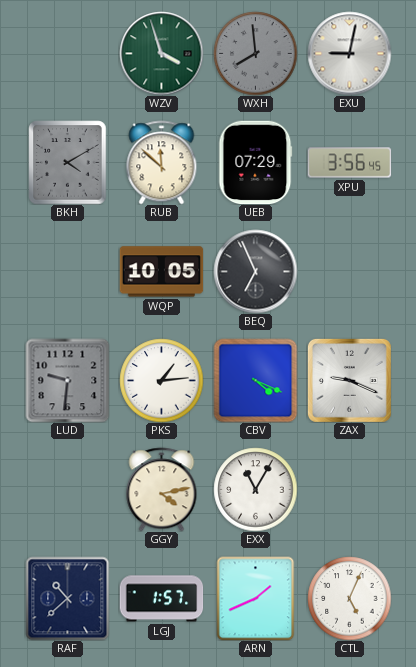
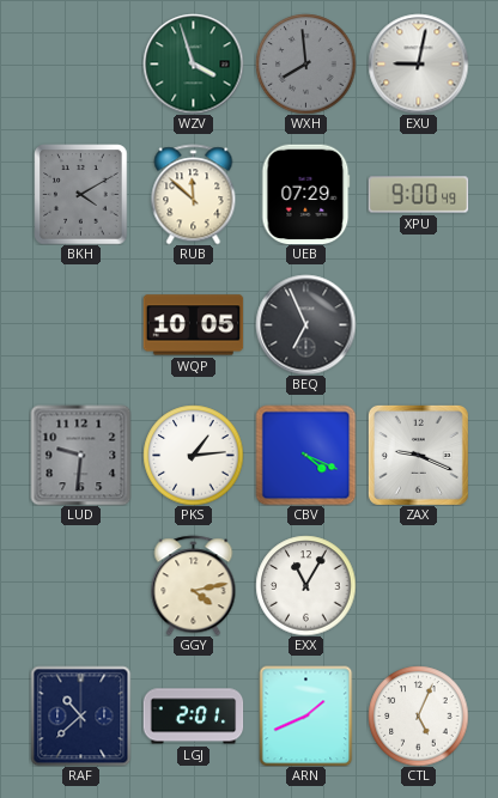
XPU: 3:56 -> 9:00
LGJ: 1:57 -> 2:01
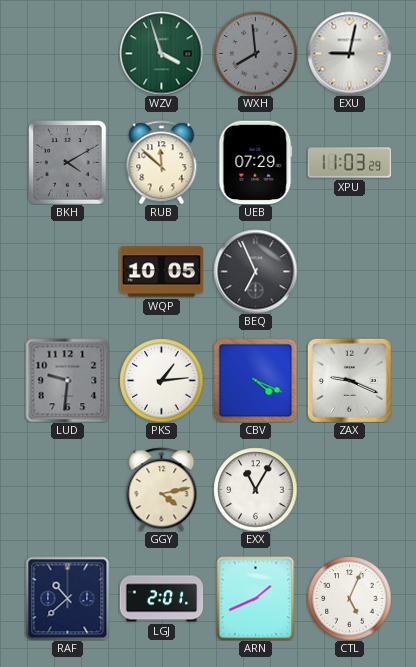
XPU: 9:00 -> 11:03
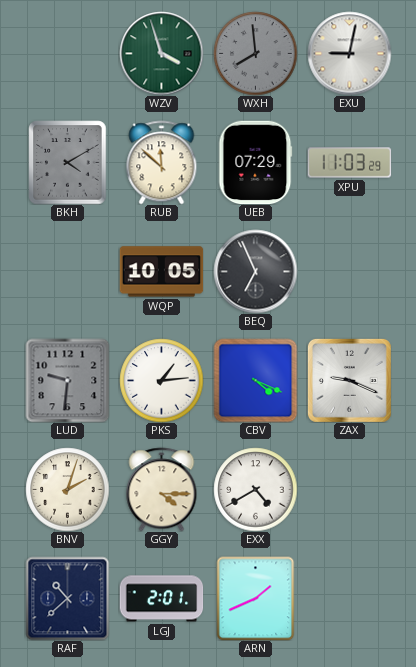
BNV: none -> 2:03
GGY: 4:13 -> 4:15
EXX: 11:05 -> 4:40
CTL: 5:04 -> none
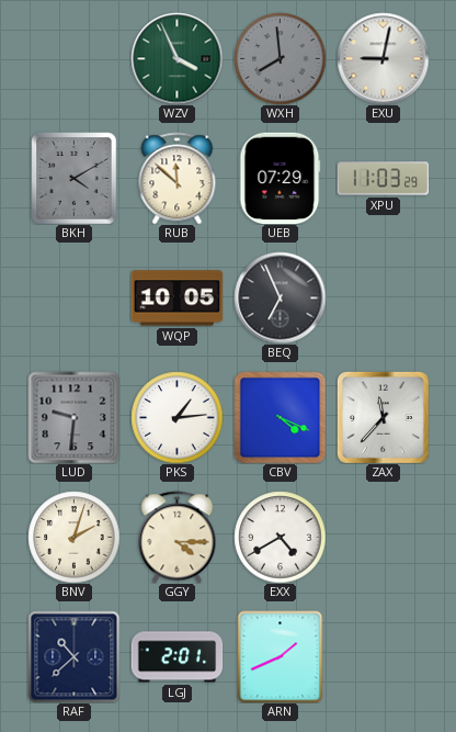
WZV: 3:57 -> 3:56
ZAX: 9:19 -> 11:37
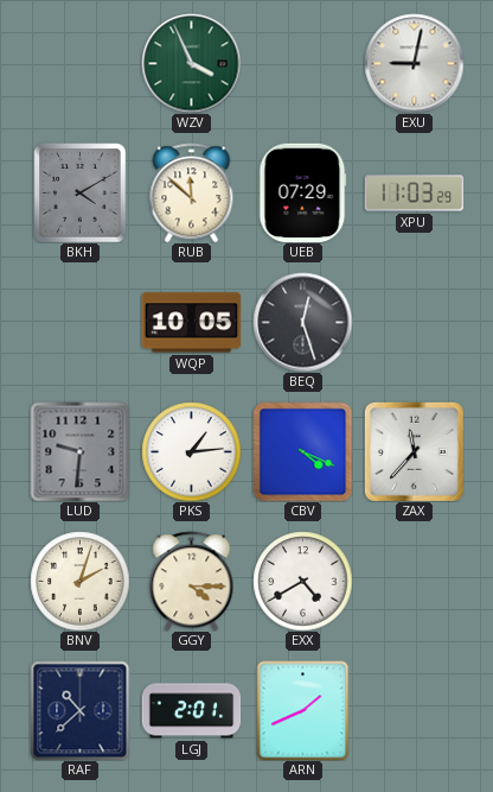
WXH: 7:59 -> none
BEQ: 6:56 -> 12:27
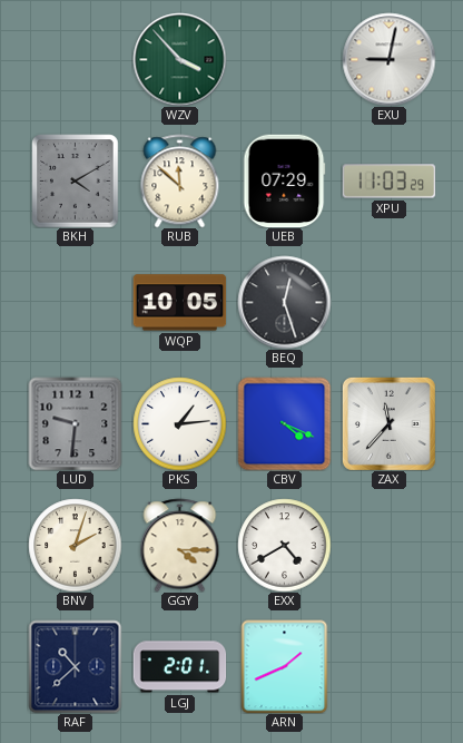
WZV: 3:56 -> 3:53
